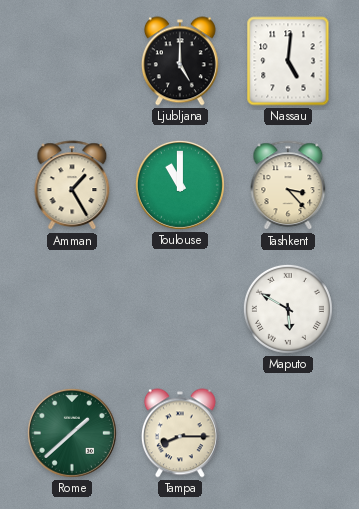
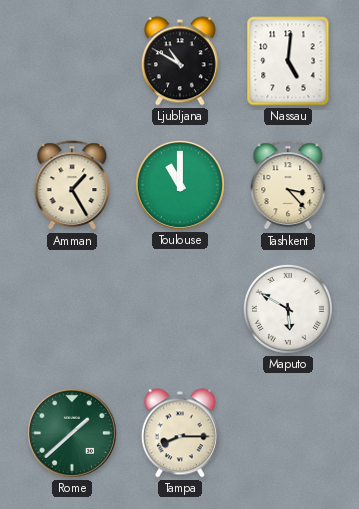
Ljubljana: 5:00 -> 10:50
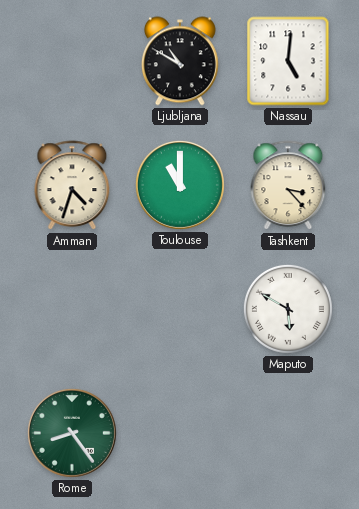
Amman: 1:25 -> 4:33
Rome: 1:38 -> 8:24
Tampa: 8:15 -> none
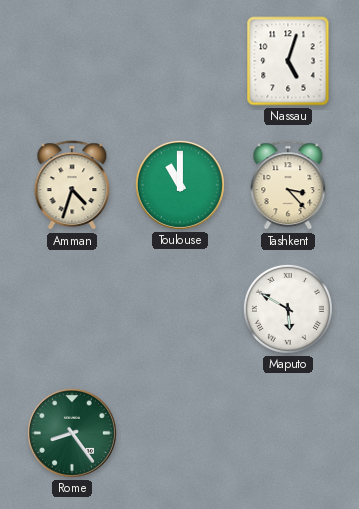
Ljubljana: 10:50 -> none
Nassau: 5:01 -> 5:03
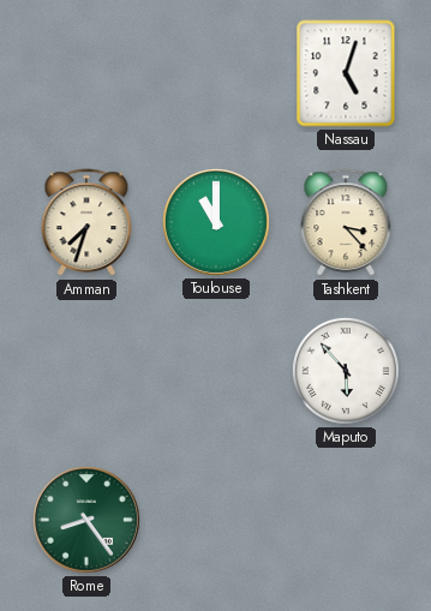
Amman: 4:33 -> 7:33
Maputo: 5:50 -> 5:53
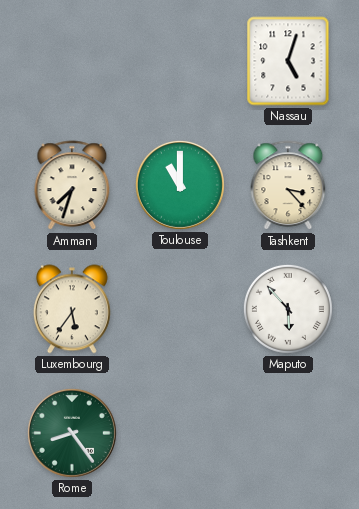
Luxembourg: none -> 5:36
